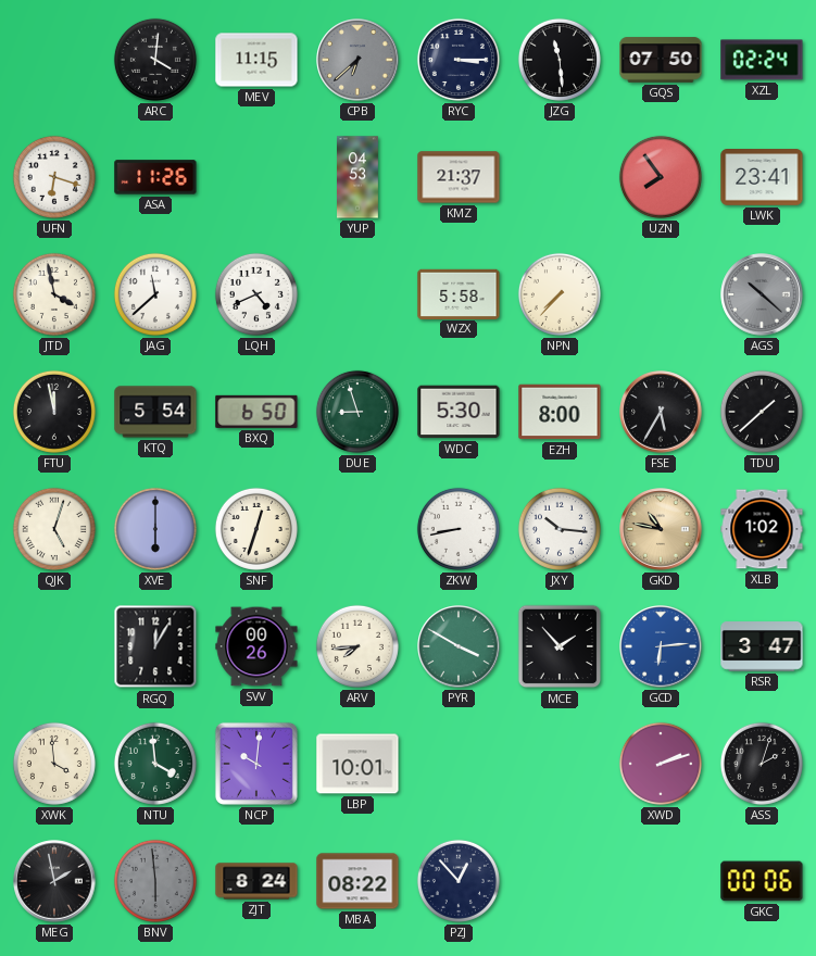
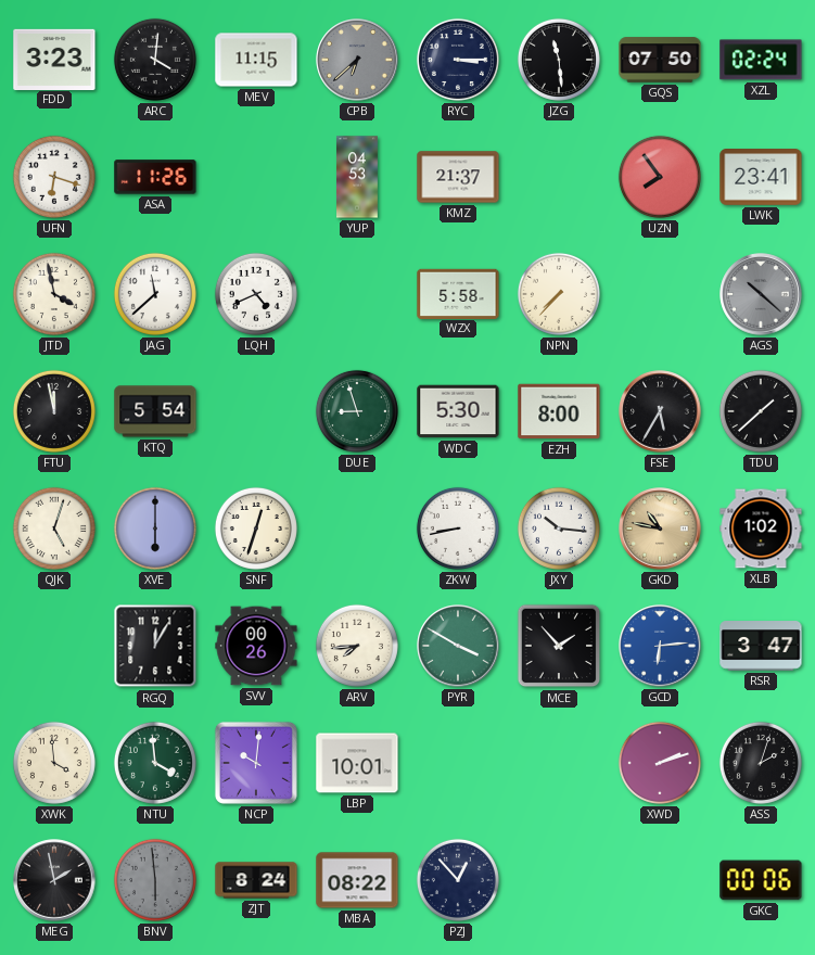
FDD: none -> 3:23
BXQ: 6:50 -> none
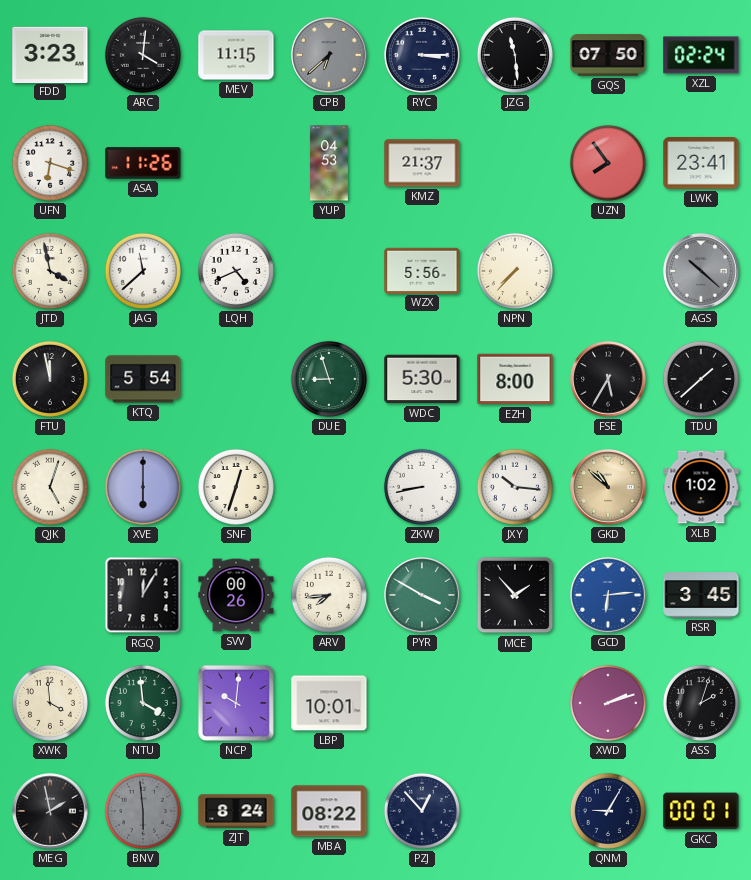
WZX: 5:58 -> 5:56
GKD: 10:47 -> 10:52
RSR: 3:47 -> 3:45
QNM: none -> 9:05
GKC: 00:06 -> 00:01
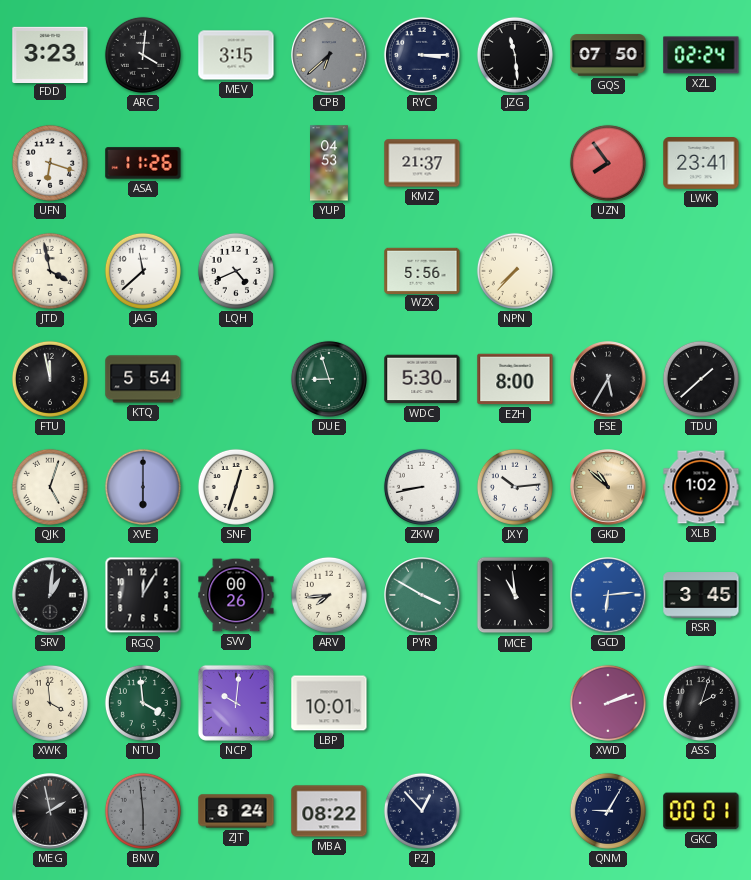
MEV: 11:15 -> 3:15
AGS: 10:22 -> none
JXY: 10:16 -> 10:14
SRV: none -> 1:01
MCE: 1:53 -> 10:59
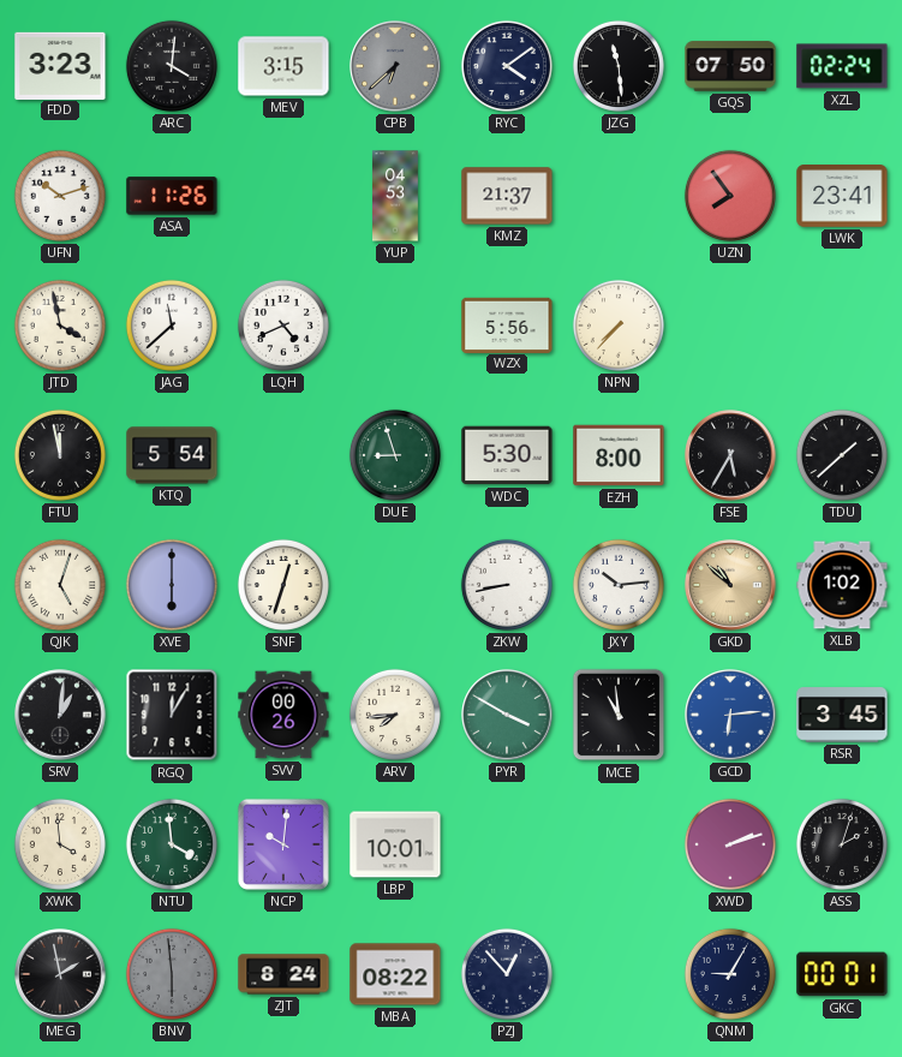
RYC: 3:15 -> 4:09
UFN: 6:18 -> 10:12
